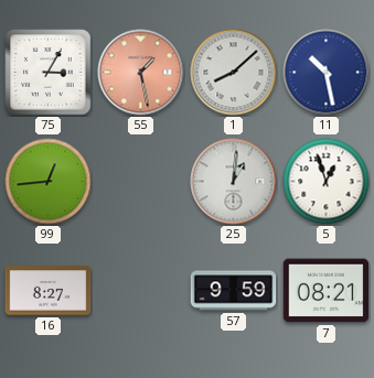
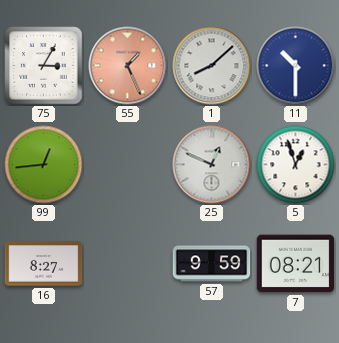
55: 1:28 -> 1:26
11: 10:28 -> 10:30
25: 1:01 -> 12:49
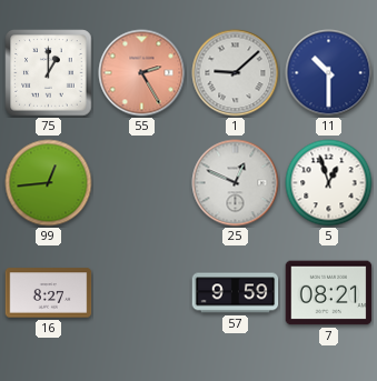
75: 3:05 -> 1:00
55: 1:26 -> 2:25
1: 8:08 -> 9:08
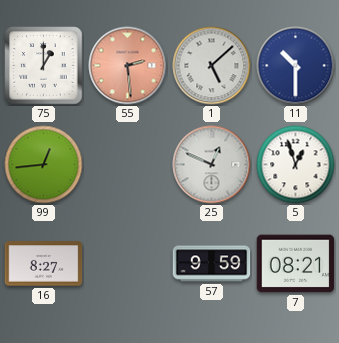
55: 2:25 -> 2:29
1: 9:08 -> 5:08
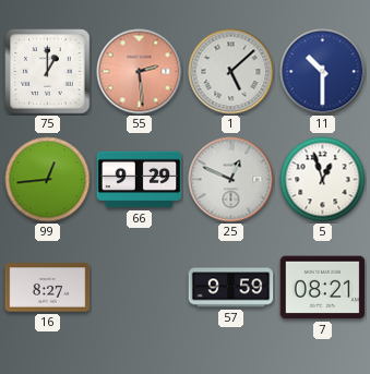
66: none -> 9:29
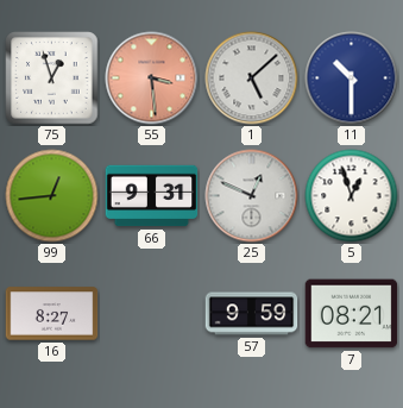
75: 1:00 -> 12:57
55: 2:29 -> 3:29
66: 9:29 -> 9:31
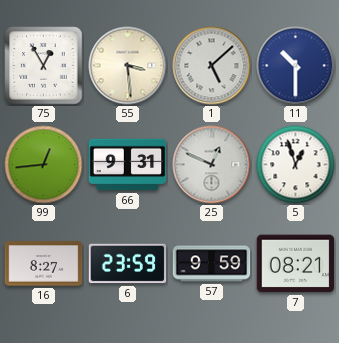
75: 12:57 -> 12:55
55 dial: salmon -> cream
6: none -> 23:59
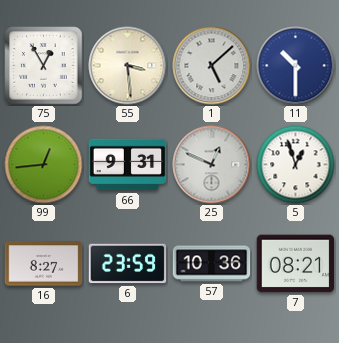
57: 9:59 -> 10:36
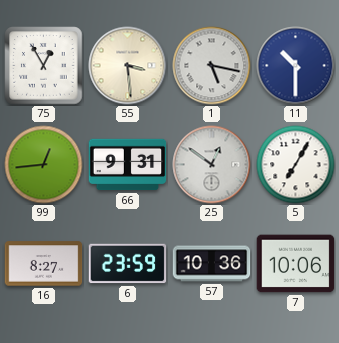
1: 5:08 -> 5:17
25: 12:49 -> 12:51
5: 12:57 -> 7:05
7: 08:21 -> 10:06
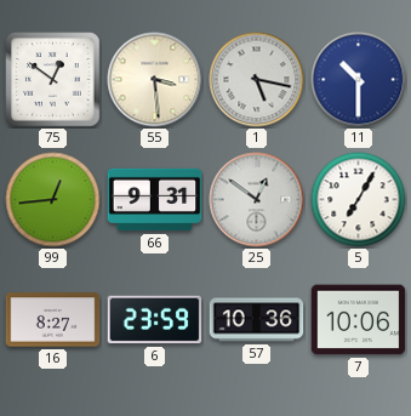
75: 12:55 -> 12:51
